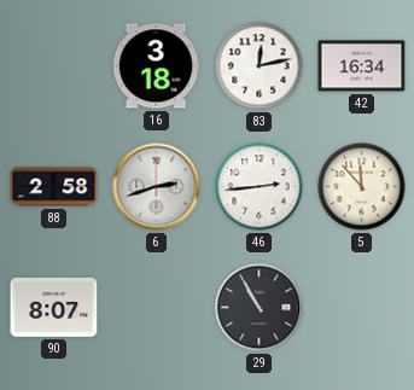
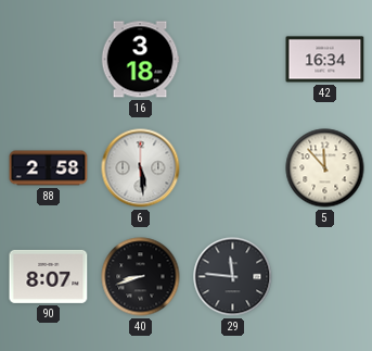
83: 12:13 -> none
6: 2:42 -> 5:29
46: 2:44 -> none
40: none -> 8:42
29: 10:55 -> 11:46
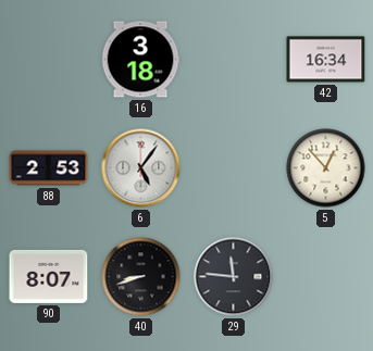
88: 2:58 -> 2:53
6: 5:29 -> 5:06
5: 11:53 -> 12:53
